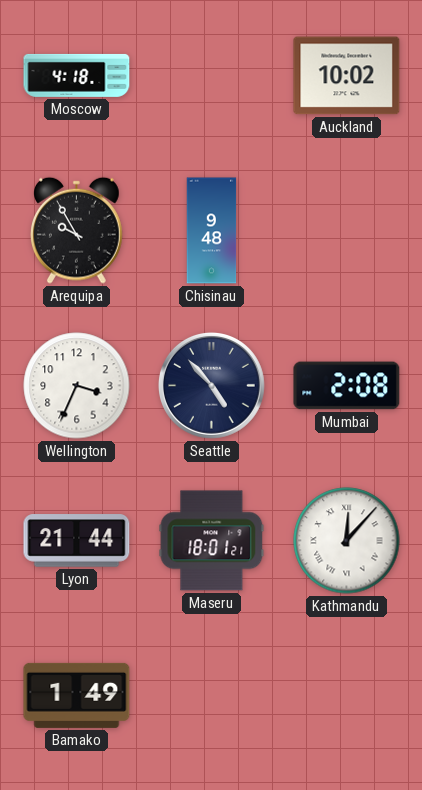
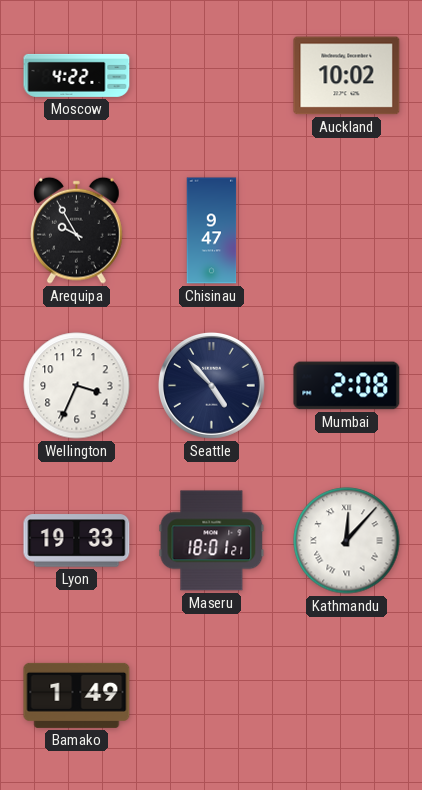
Moscow: 4:18 -> 4:22
Chisinau: 9:48 -> 9:47
Lyon: 21:44 -> 19:33
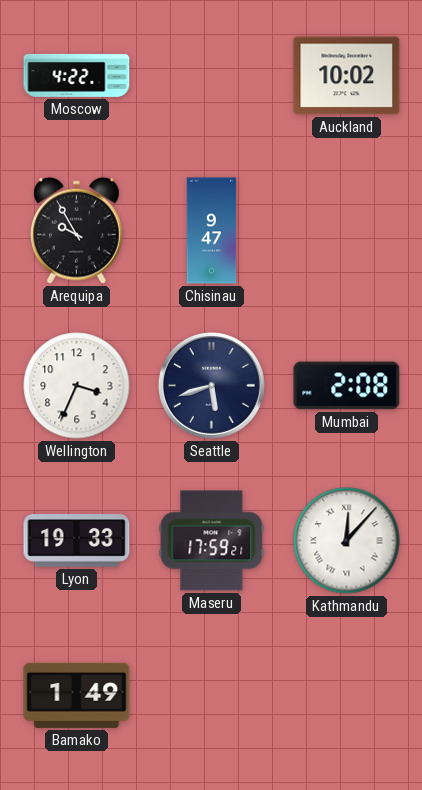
Seattle: 4:53 -> 5:42
Maseru: 18:01 -> 17:59
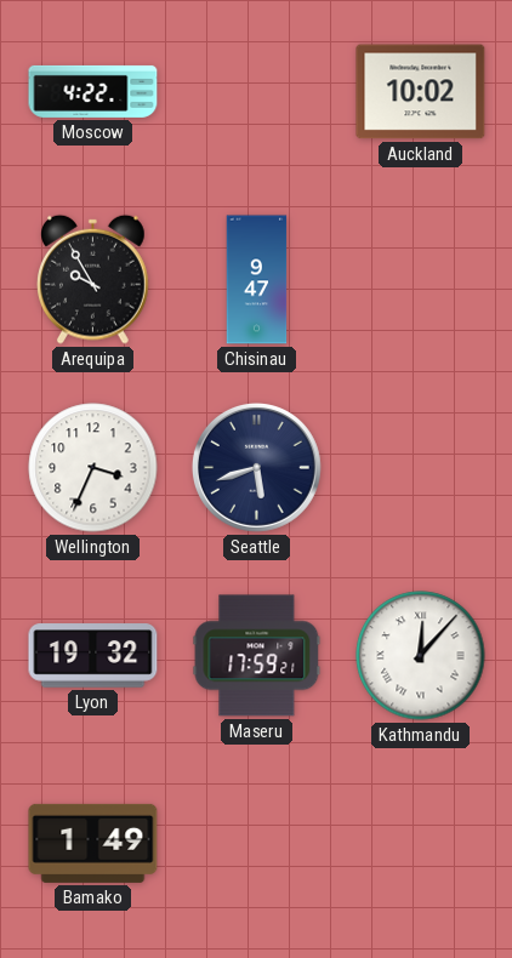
Mumbai: 2:08 -> none
Lyon: 19:33 -> 19:32
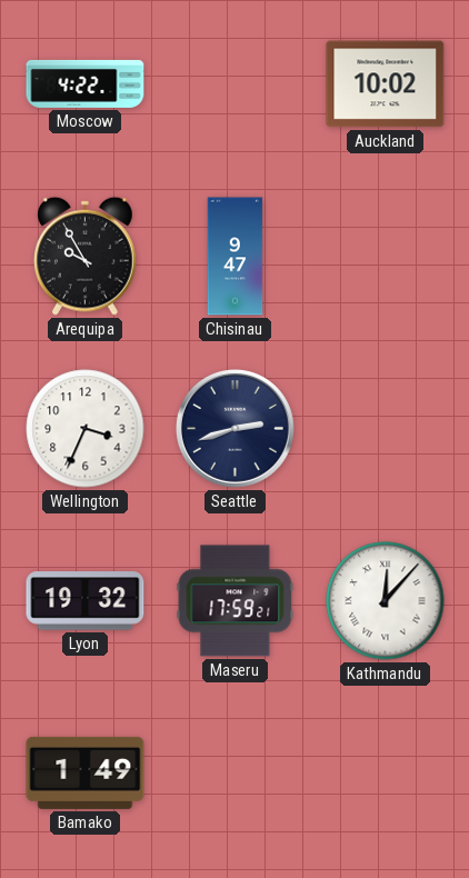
Seattle: 5:42 -> 2:42
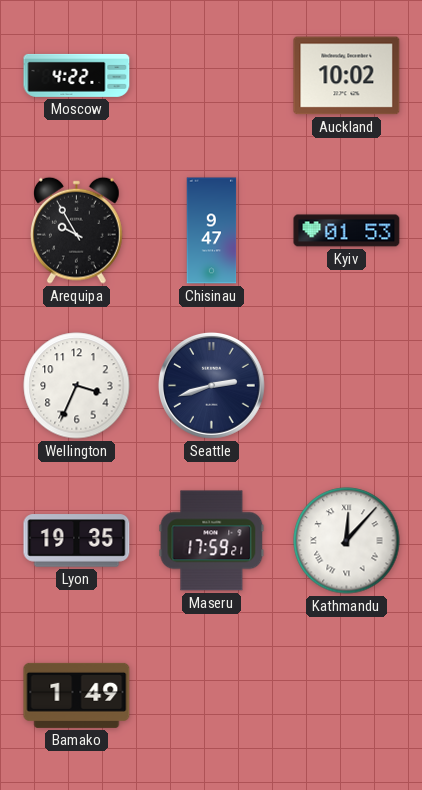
Kyiv: none -> 01:53
Lyon: 19:32 -> 19:35
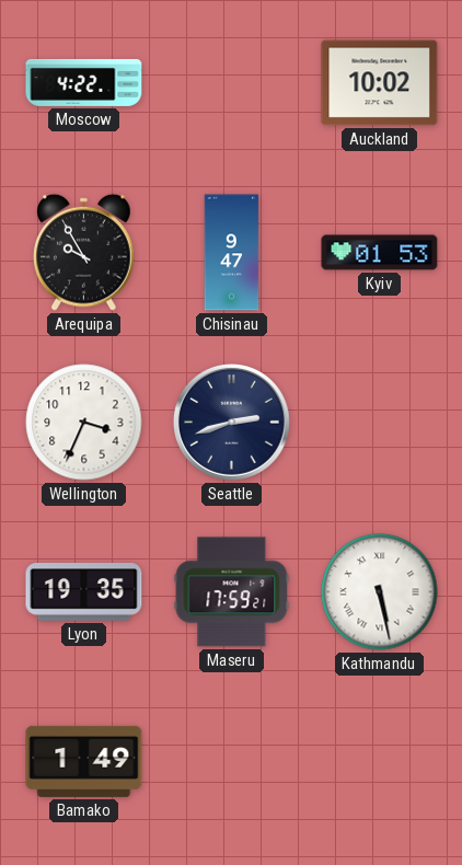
Kathmandu: 12:07 -> 5:28
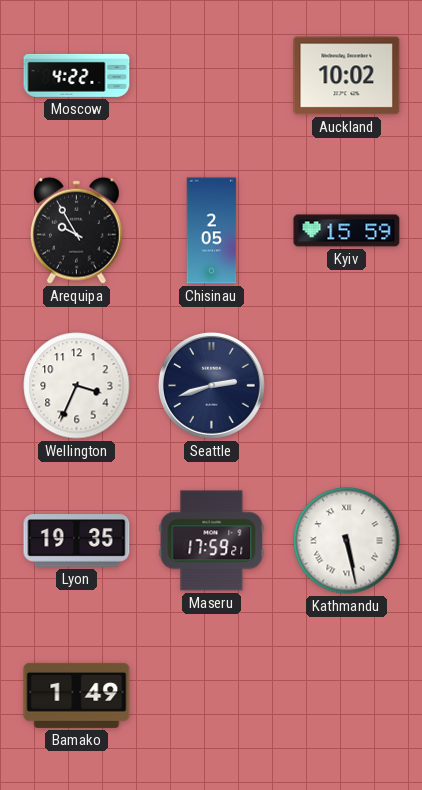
Chisinau: 9:47 -> 2:05
Kyiv: 01:53 -> 15:59
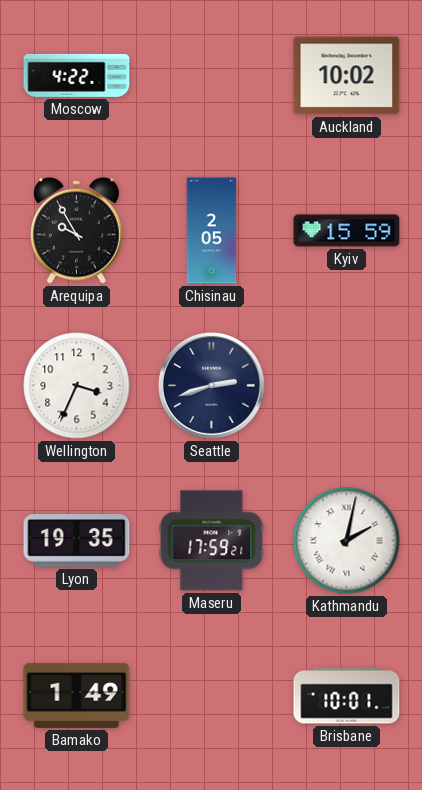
Kathmandu: 5:28 -> 2:02
Brisbane: none -> 10:01
